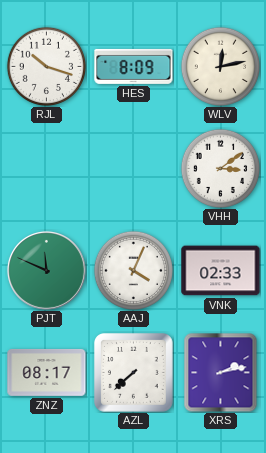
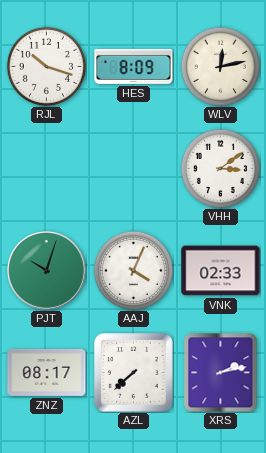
PJT: 11:49 -> 10:03
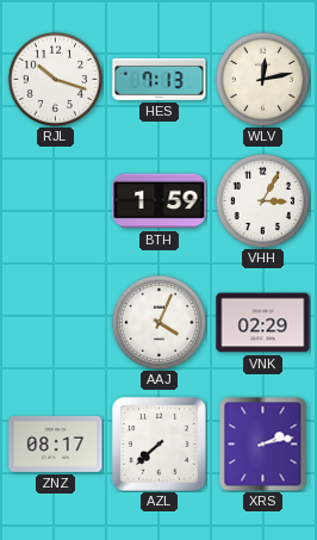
HES: 8:09 -> 7:13
BTH: none -> 1:59
VHH: 3:09 -> 3:05
PJT: 10:03 -> none
VNK: 02:33 -> 02:29
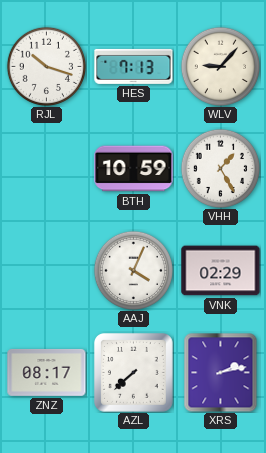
WLV: 12:13 -> 9:07
BTH: 1:59 -> 10:59
VHH: 3:05 -> 1:25
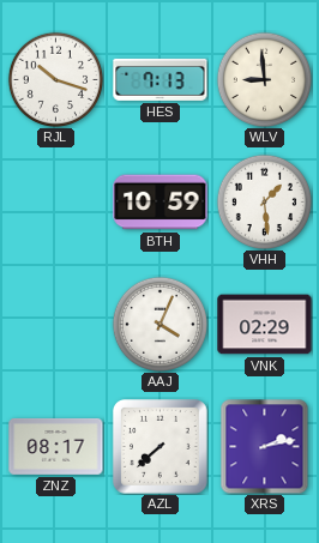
WLV: 9:07 -> 8:59
VHH: 1:25 -> 1:29
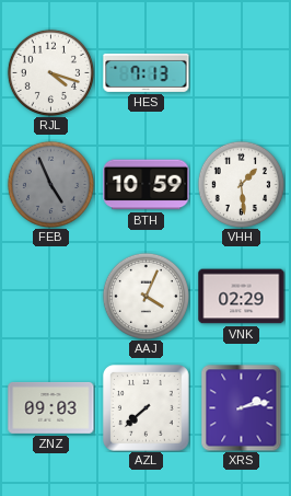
RJL: 10:18 -> 4:18
WLV: 8:59 -> none
FEB: none -> 4:56
ZNZ: 08:17 -> 09:03
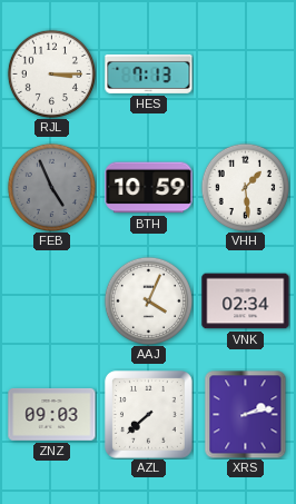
RJL: 4:18 -> 3:15
VNK: 02:29 -> 02:34
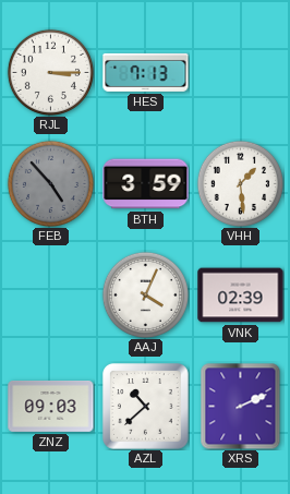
FEB: 4:56 -> 4:53
BTH: 10:59 -> 3:59
VNK: 02:34 -> 02:39
AZL: 7:38 -> 10:38
XRS: 2:13 -> 2:11
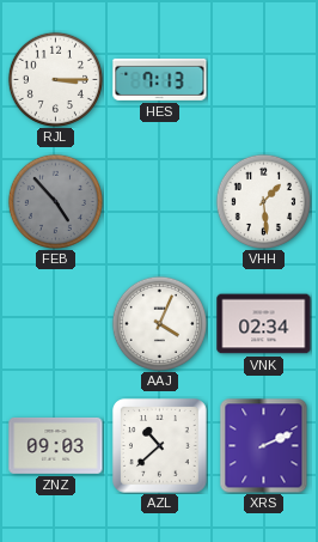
BTH: 3:59 -> none
VNK: 02:39 -> 02:34
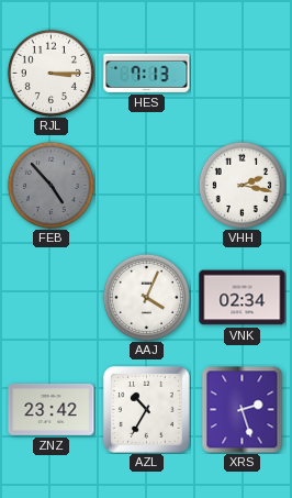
VHH: 1:29 -> 2:17
ZNZ: 09:03 -> 23:42
AZL: 10:38 -> 10:35
XRS: 2:11 -> 2:27
